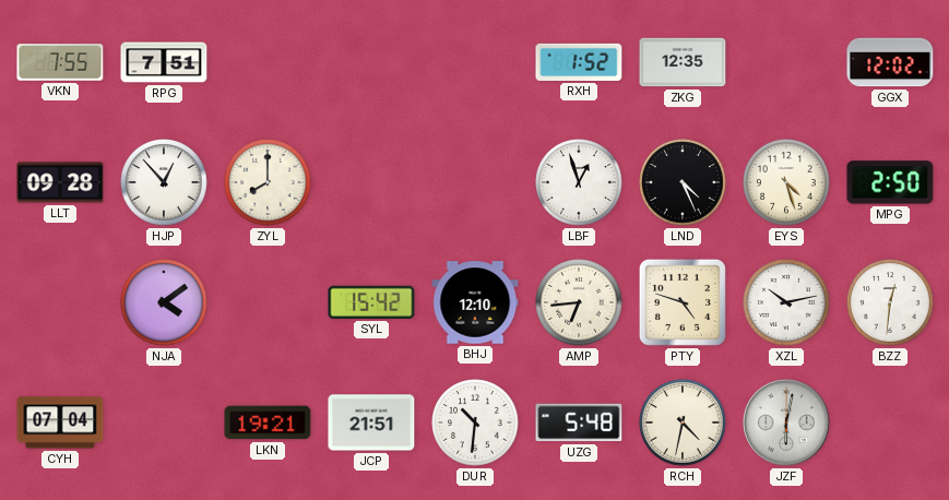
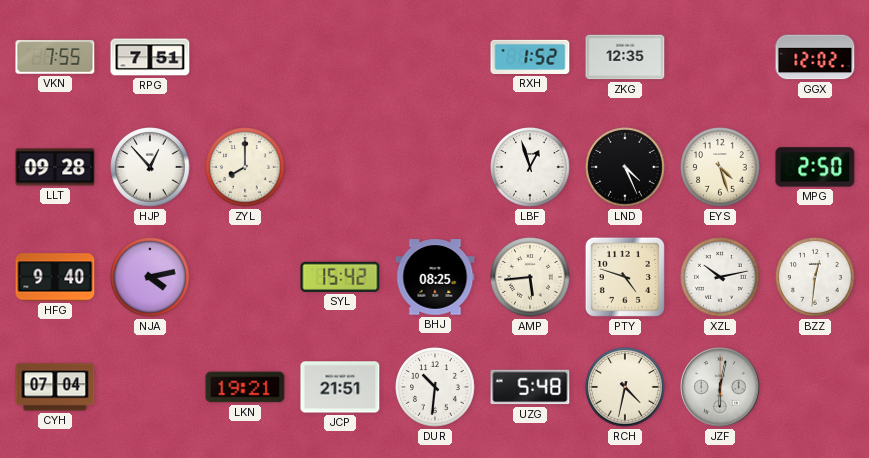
HFG: none -> 9:40
NJA: 4:09 -> 4:13
BHJ: 12:10 -> 08:25
AMP: 6:44 -> 5:44
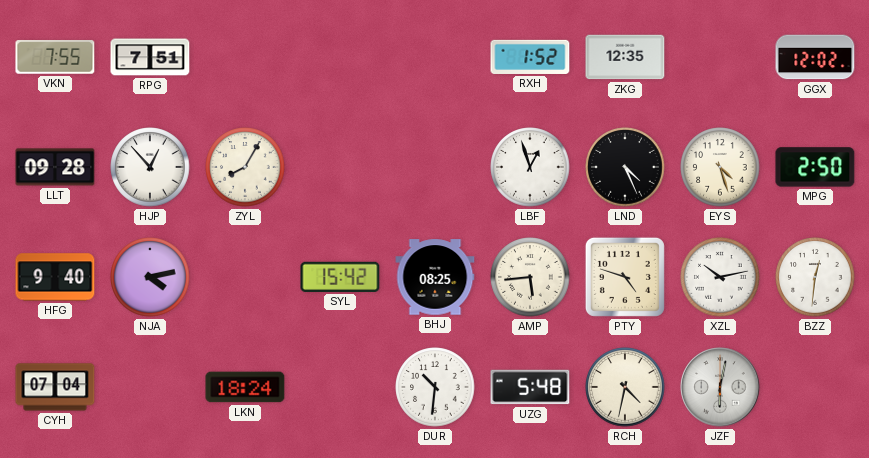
ZYL: 8:00 -> 8:05
LKN: 19:21 -> 18:24
JCP: 21:51 -> none
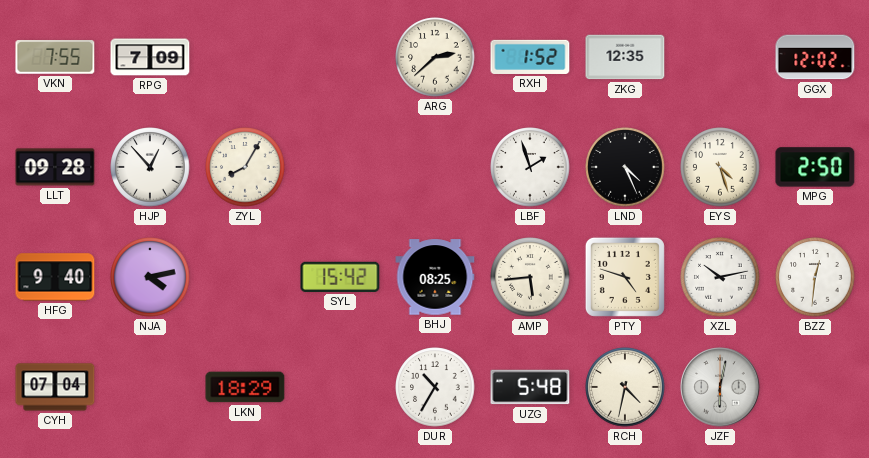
RPG: 7:51 -> 7:09
ARG: none -> 2:38
LBF: 12:57 -> 1:57
LKN: 18:24 -> 18:29
DUR: 10:31 -> 10:35
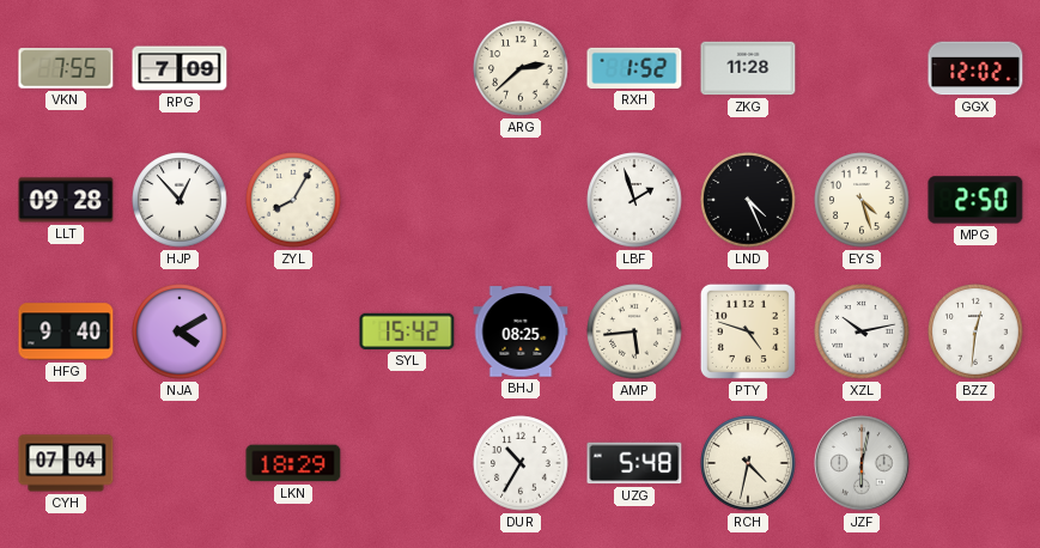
ZKG: 12:35 -> 11:28
NJA: 4:13 -> 4:10
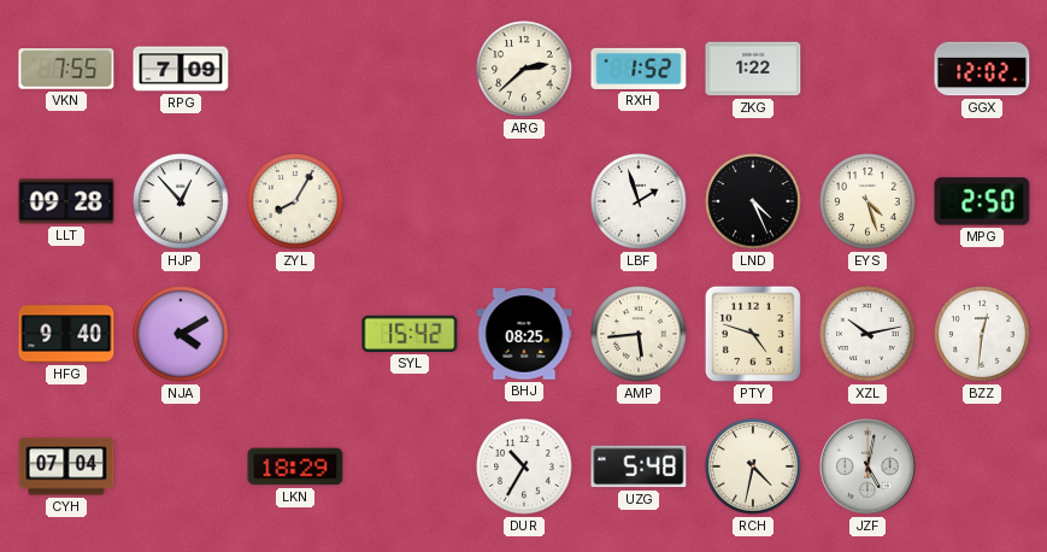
ZKG: 11:28 -> 1:22
JZF: 6:02 -> 5:02
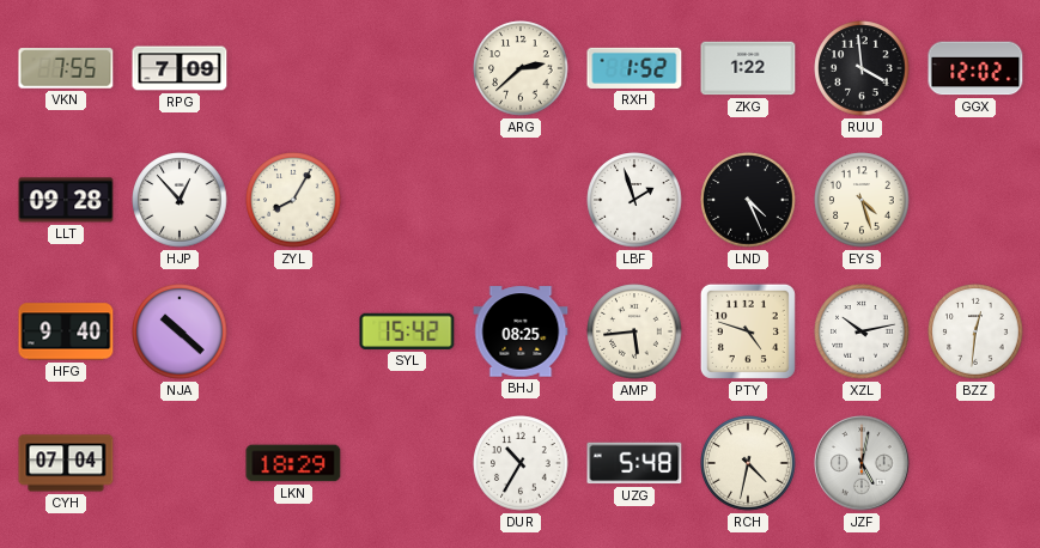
RUU: none -> 3:59
MPG: 2:50 -> none
NJA: 4:10 -> 10:22
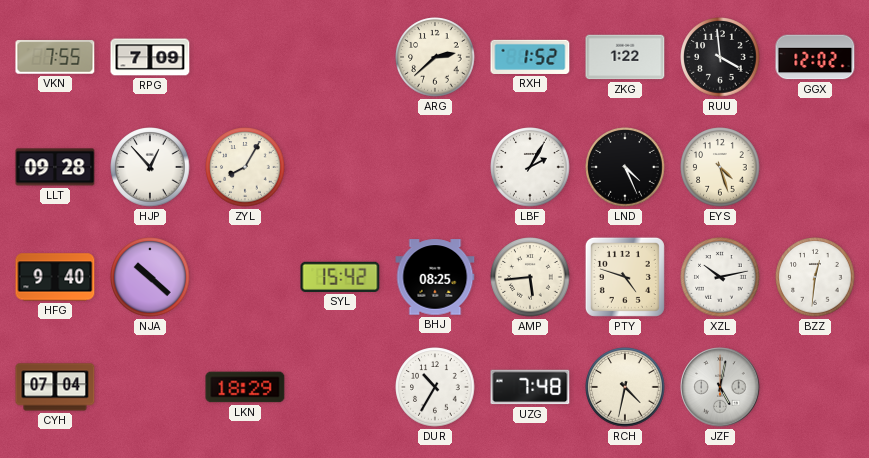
LBF: 1:57 -> 2:05
UZG: 5:48 -> 7:48
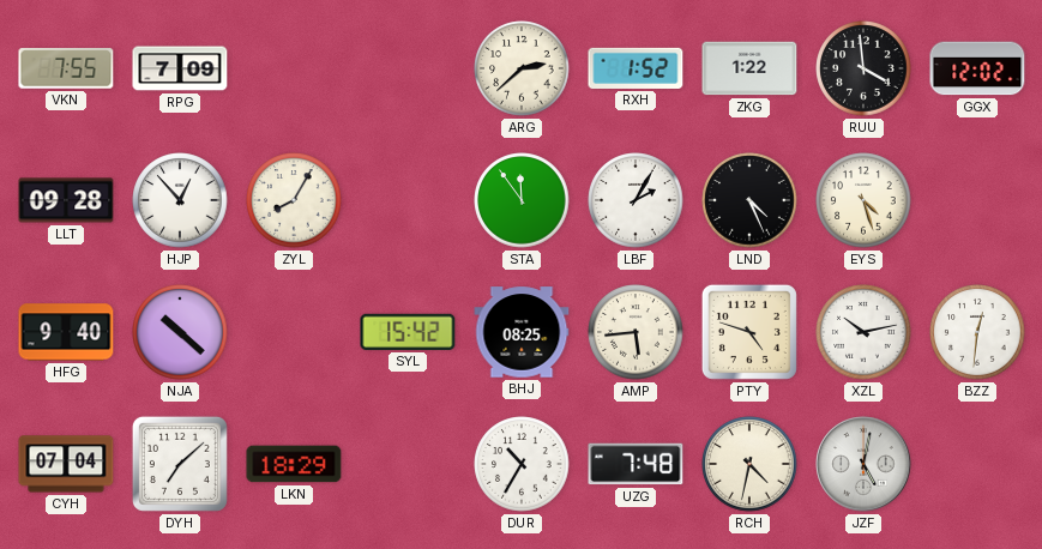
STA: none -> 11:54
DYH: none -> 7:08
